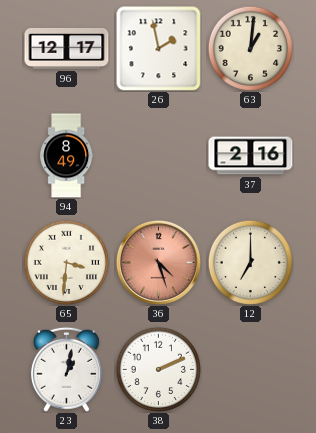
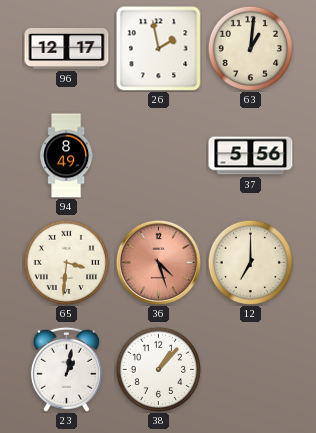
37: 2:16 -> 5:56
38: 2:11 -> 1:07
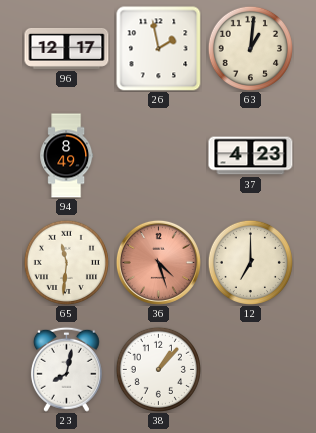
37: 5:56 -> 4:23
65: 3:31 -> 11:31
23: 1:02 -> 8:02
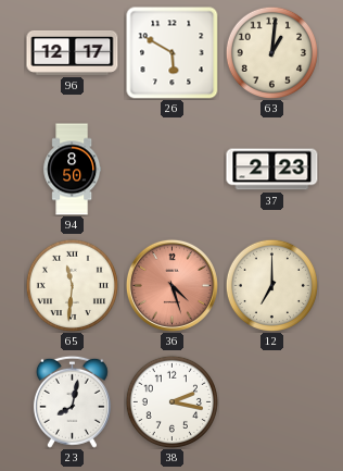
26: 1:58 -> 5:50
94: 8:49 -> 8:50
37: 4:23 -> 2:23
38: 1:07 -> 2:17
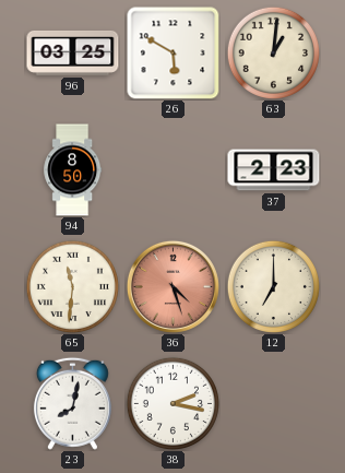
96: 12:17 -> 03:25
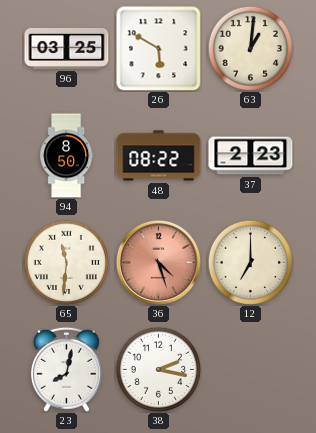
48: none -> 08:22
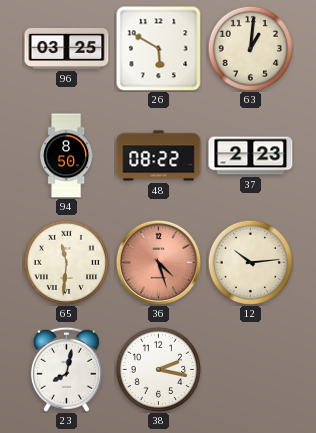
12: 7:00 -> 10:14
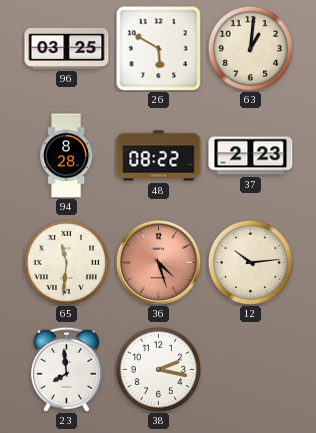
94: 8:50 -> 8:28
23: 8:02 -> 7:59
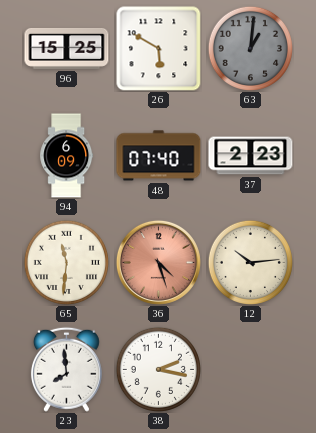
96: 03:25 -> 15:25
63 dial: cream -> grey
94: 8:28 -> 6:09
48: 08:22 -> 07:40
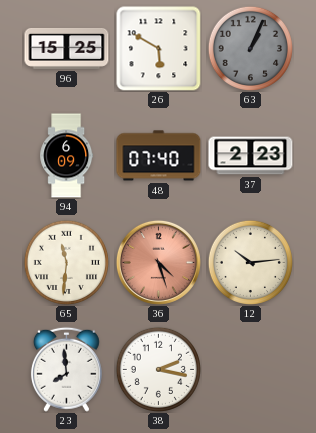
63: 1:01 -> 1:04
